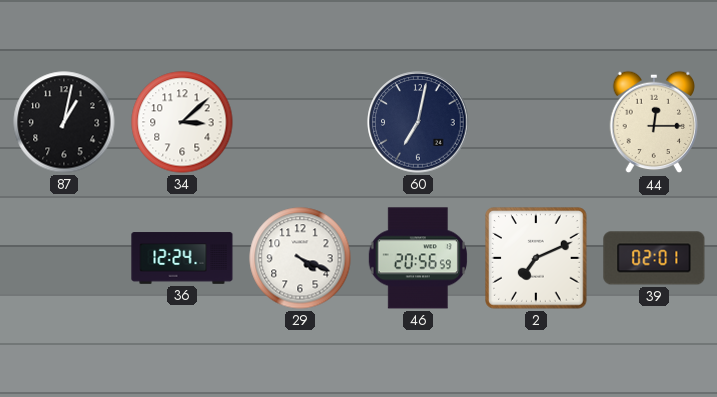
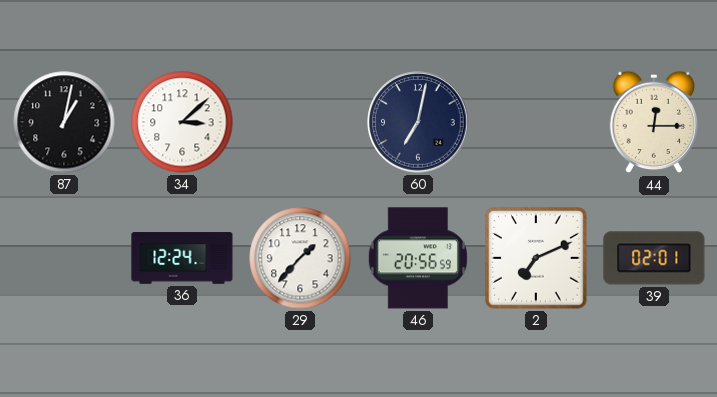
29: 4:19 -> 1:37
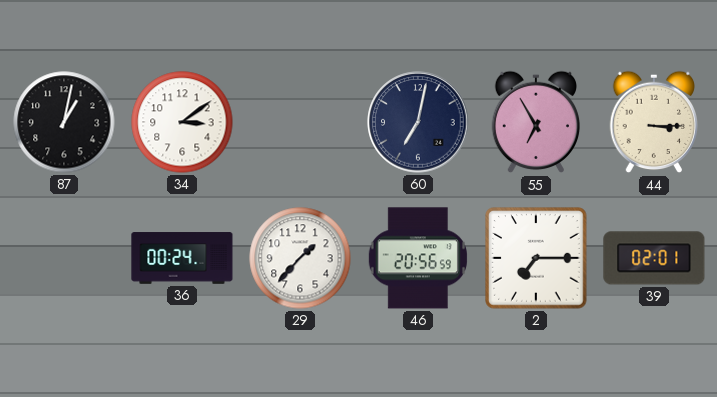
34: 3:08 -> 3:09
55: none -> 6:55
44: 12:15 -> 3:15
36: 12:24 -> 00:24
2: 7:11 -> 7:15
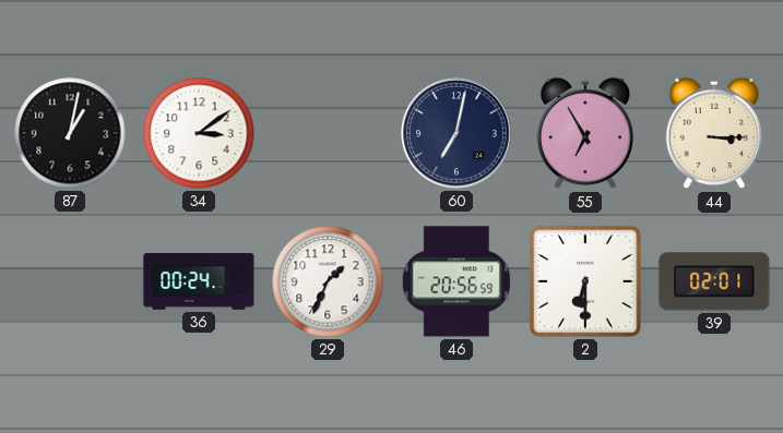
29: 1:37 -> 1:34
2: 7:15 -> 6:30
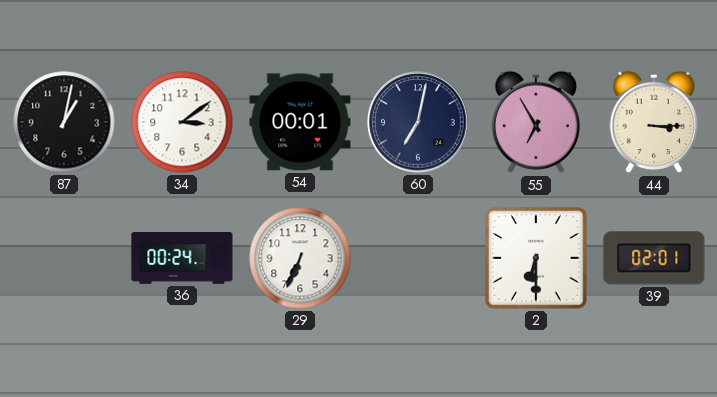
54: none -> 00:01
29: 1:34 -> 6:34
46: 20:56 -> none
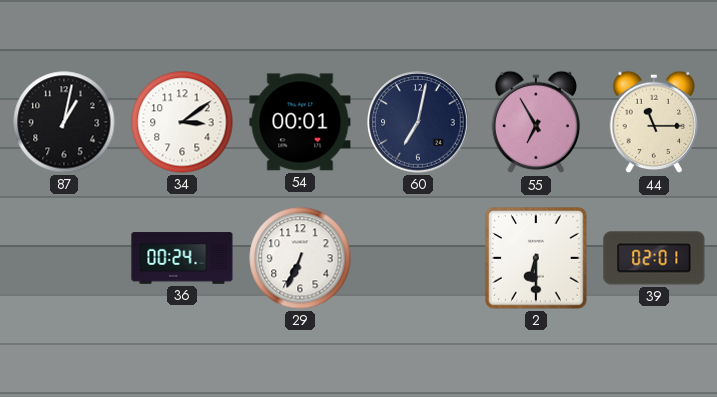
44: 3:15 -> 11:15
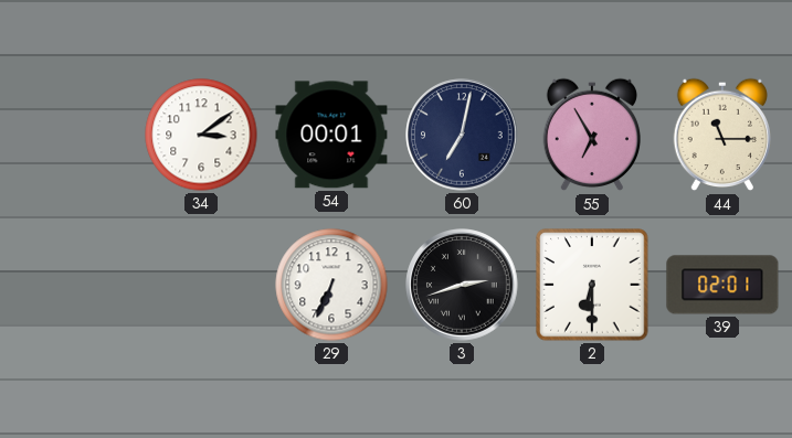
87: 1:02 -> none
36: 00:24 -> none
3: none -> 2:42
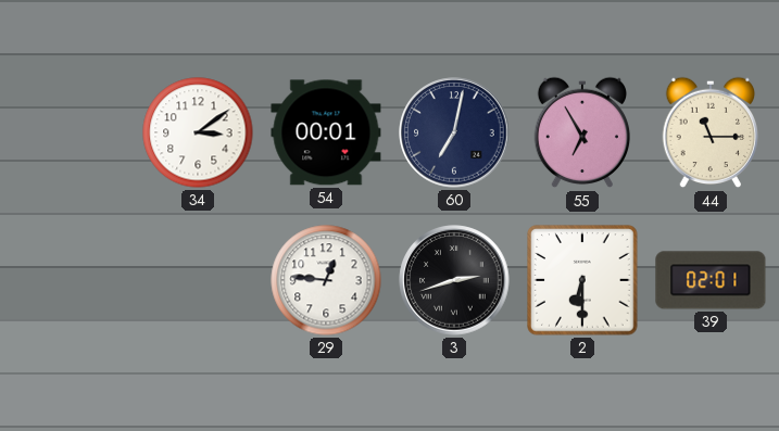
29: 6:34 -> 12:46
